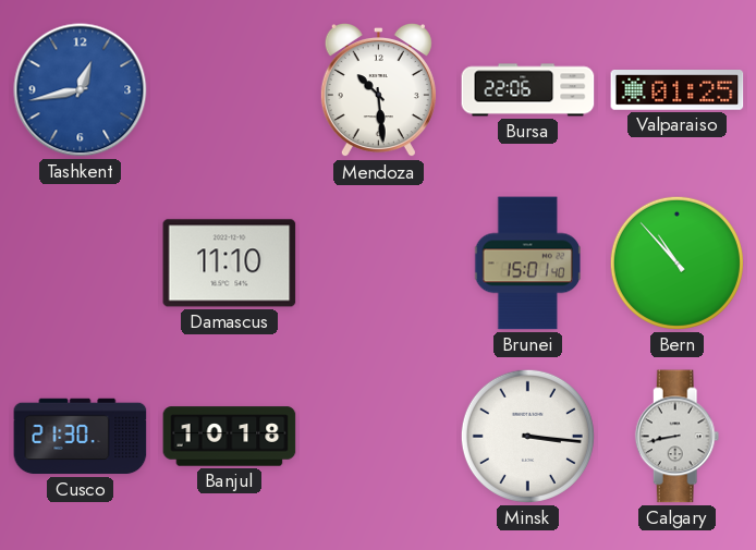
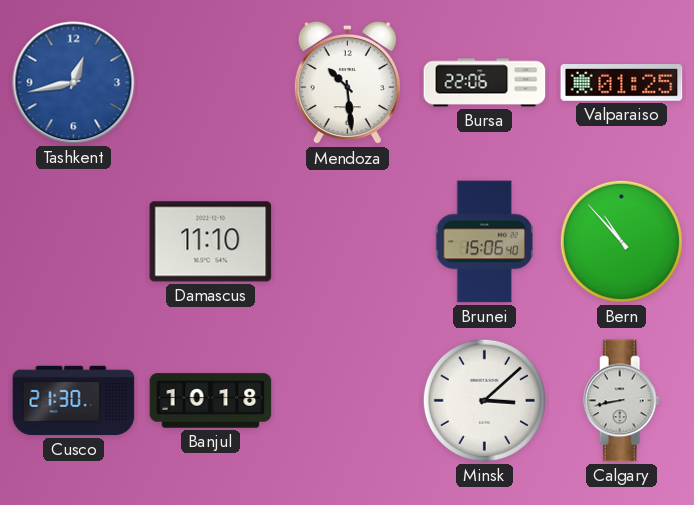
Brunei: 15:01 -> 15:06
Minsk: 3:16 -> 3:08
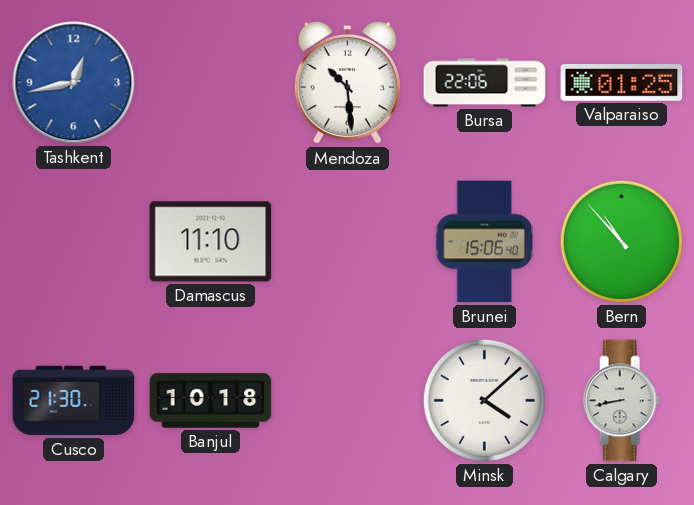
Minsk: 3:08 -> 4:08
